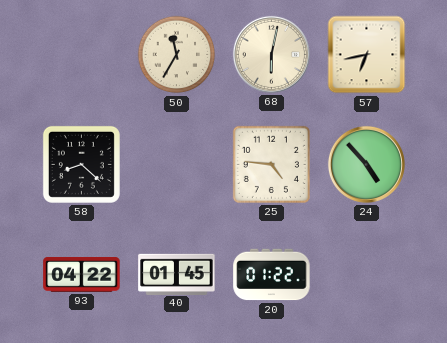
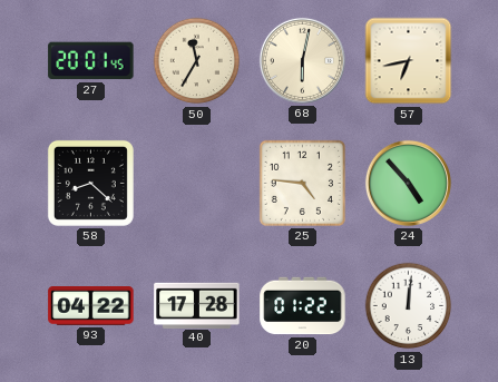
27: none -> 20:01
40: 01:45 -> 17:28
13: none -> 12:01
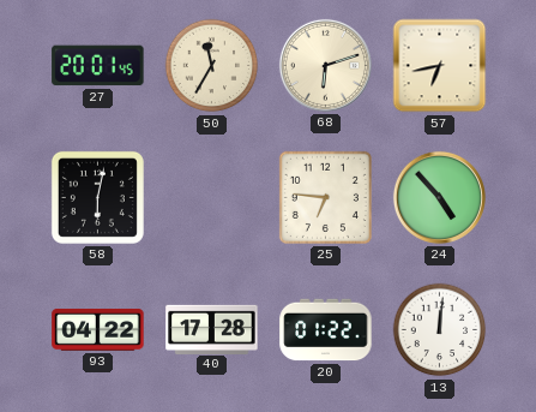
68: 6:02 -> 6:12
58: 8:22 -> 6:02
25: 4:46 -> 6:46
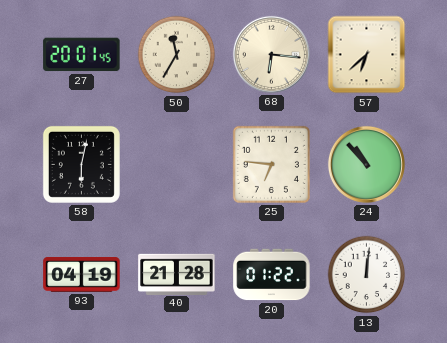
68: 6:12 -> 6:16
57: 6:43 -> 6:38
24: 4:53 -> 10:53
93: 04:22 -> 04:19
40: 17:28 -> 21:28
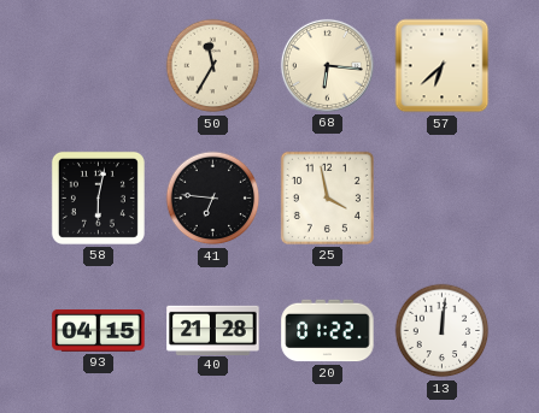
27: 20:01 -> none
41: none -> 6:46
25: 6:46 -> 3:58
24: 10:53 -> none
93: 04:19 -> 04:15
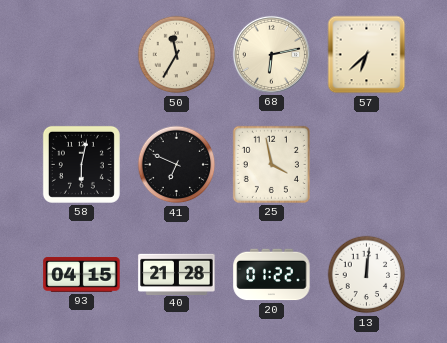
68: 6:16 -> 6:13
41: 6:46 -> 6:49
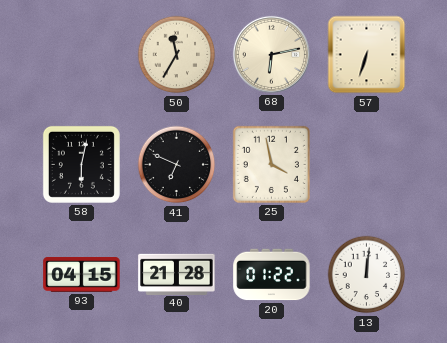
57: 6:38 -> 6:33
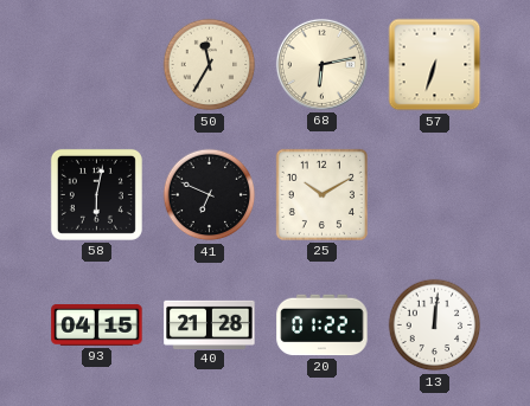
25: 3:58 -> 10:10
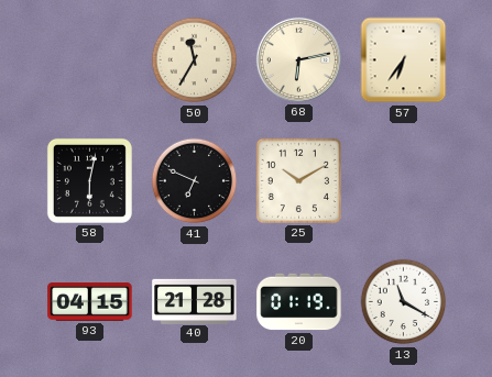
57: 6:33 -> 6:36
20: 01:22 -> 01:19
13: 12:01 -> 11:20
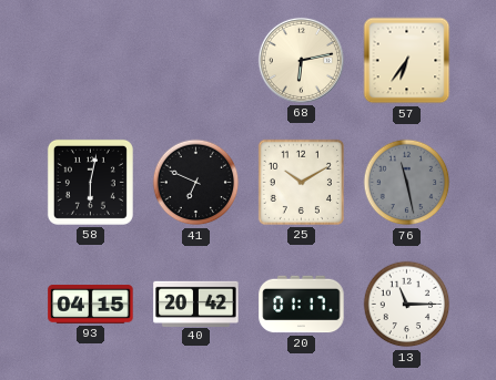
50: 11:35 -> none
76: none -> 11:28
40: 21:28 -> 20:42
20: 01:19 -> 01:17
13: 11:20 -> 11:15
